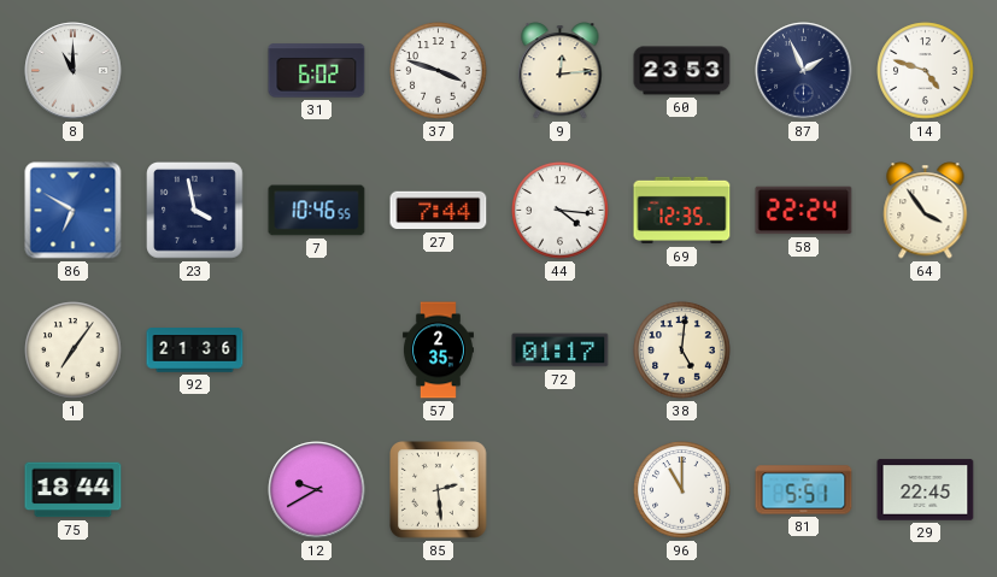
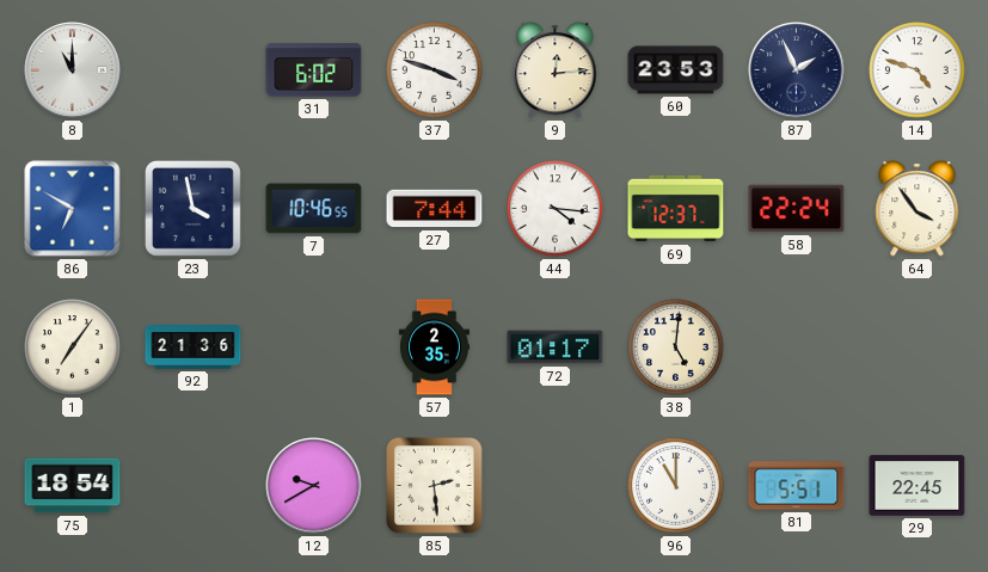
69: 12:35 -> 12:37
75: 18:44 -> 18:54
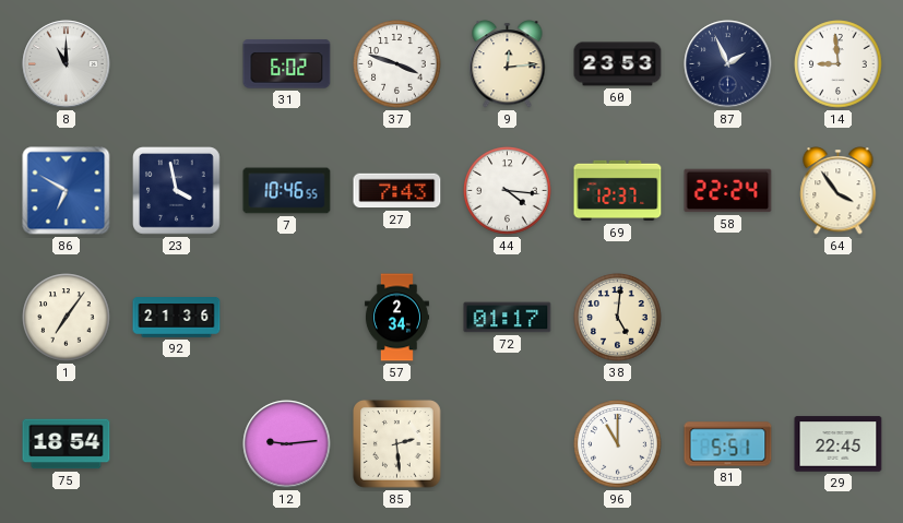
14: 4:48 -> 8:59
27: 7:44 -> 7:43
57: 2:35 -> 2:34
12: 9:40 -> 9:14
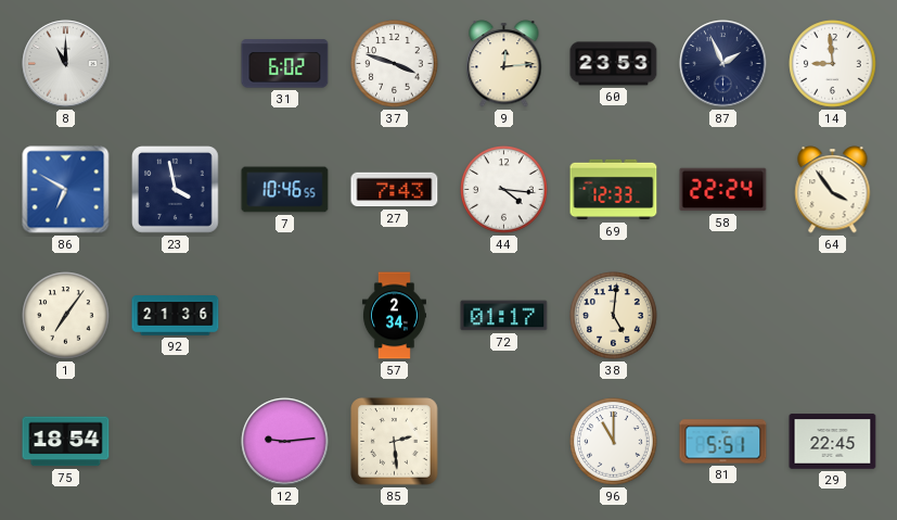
69: 12:37 -> 12:33
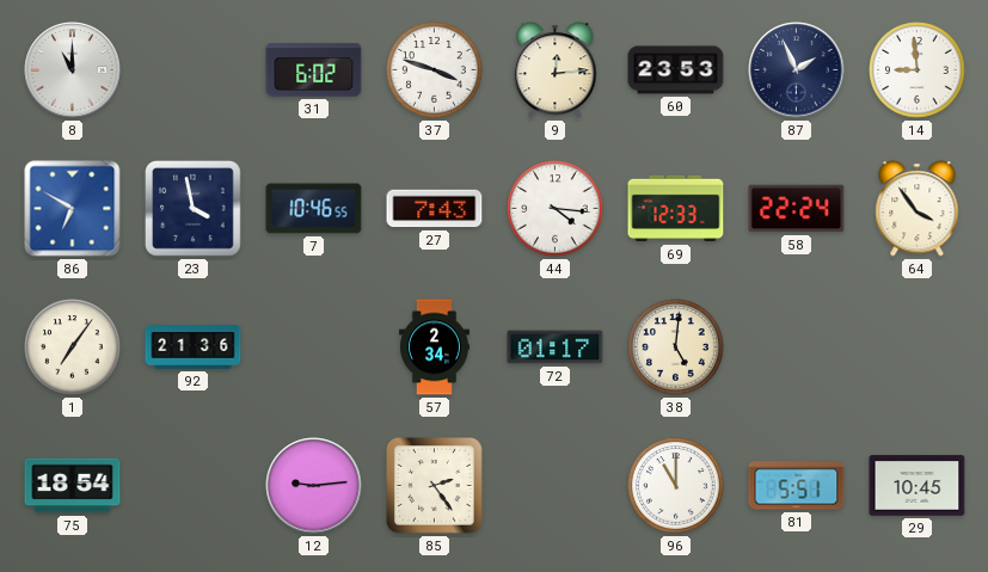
85: 2:29 -> 2:24
29: 22:45 -> 10:45
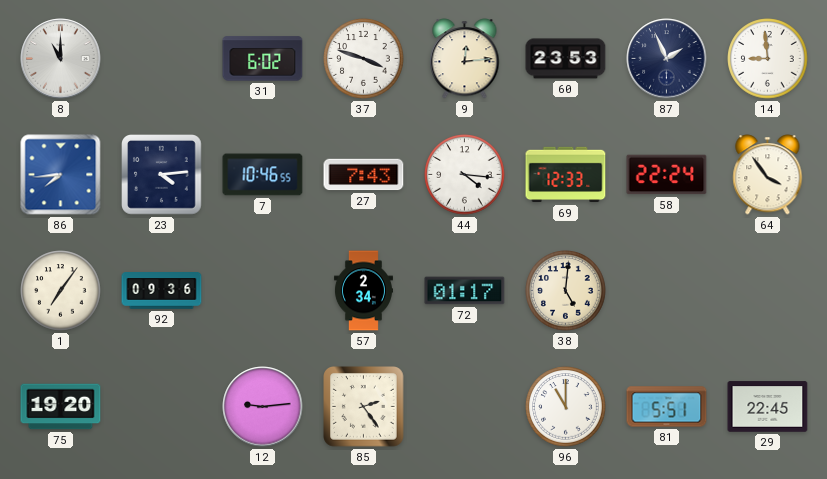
86: 6:50 -> 7:44
23: 3:58 -> 4:14
92: 21:36 -> 09:36
75: 18:54 -> 19:20
29: 10:45 -> 22:45
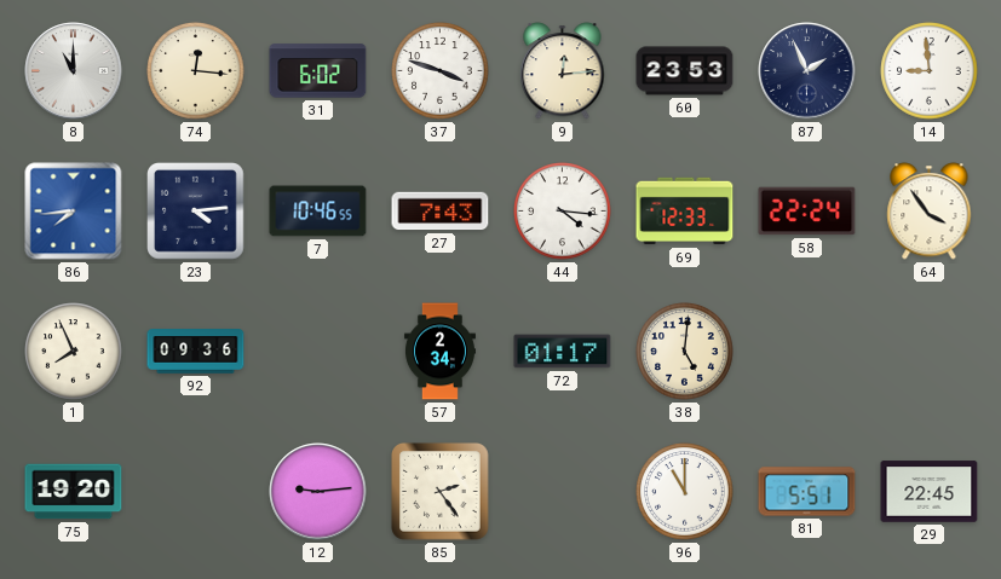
74: none -> 12:16
1: 7:06 -> 7:56
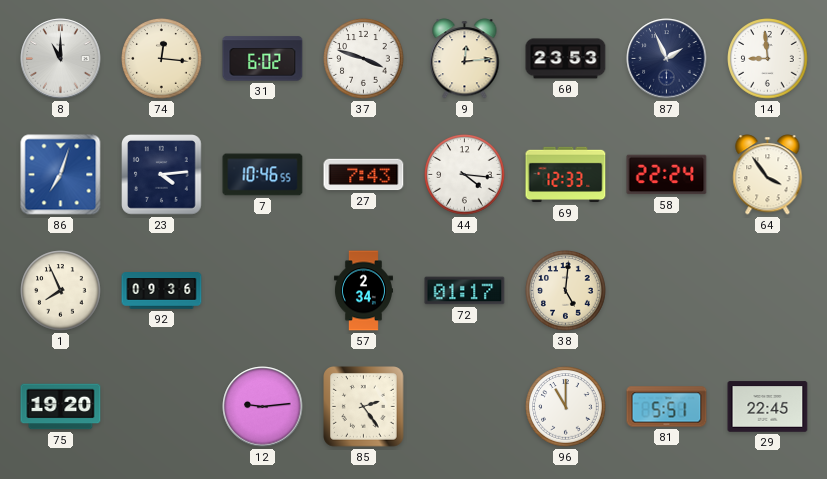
86: 7:44 -> 7:03
